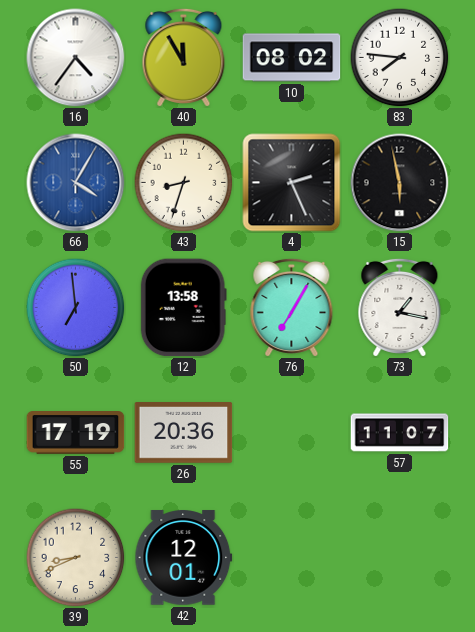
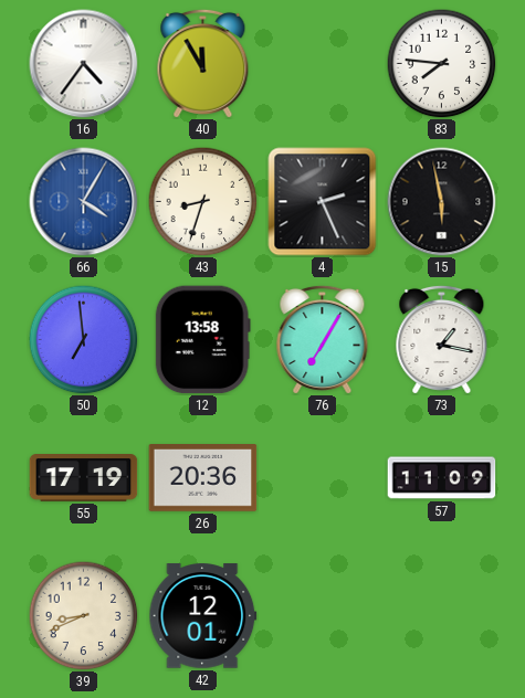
10: 08:02 -> none
57: 11:07 -> 11:09
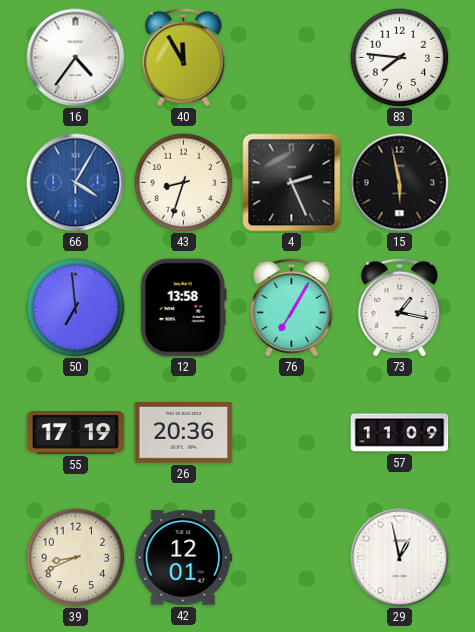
29: none -> 12:58
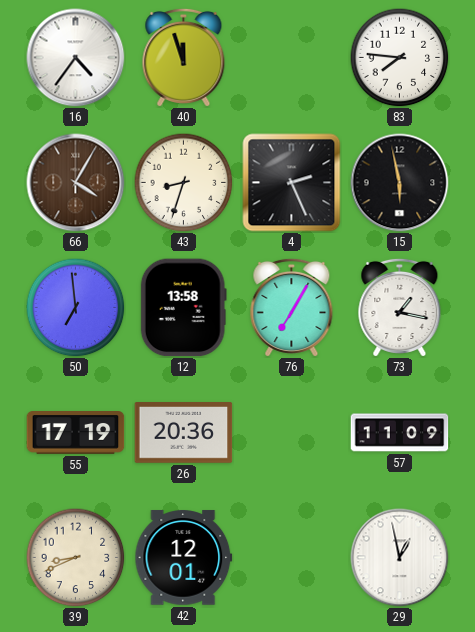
40: 11:55 -> 11:57
66 dial: blue -> brown
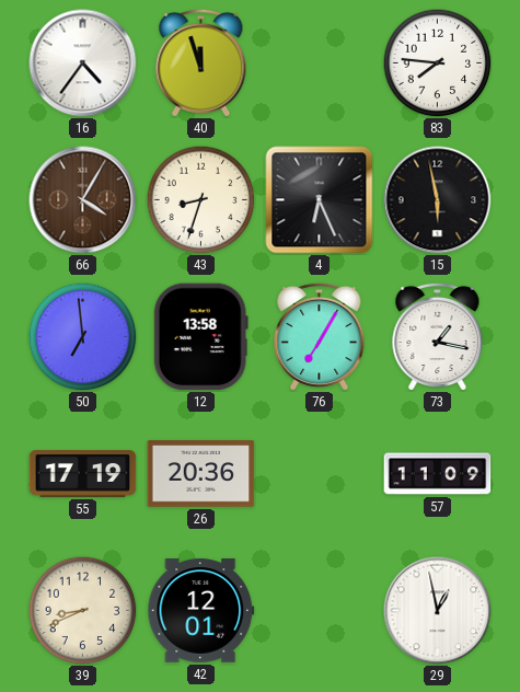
4: 2:26 -> 6:26
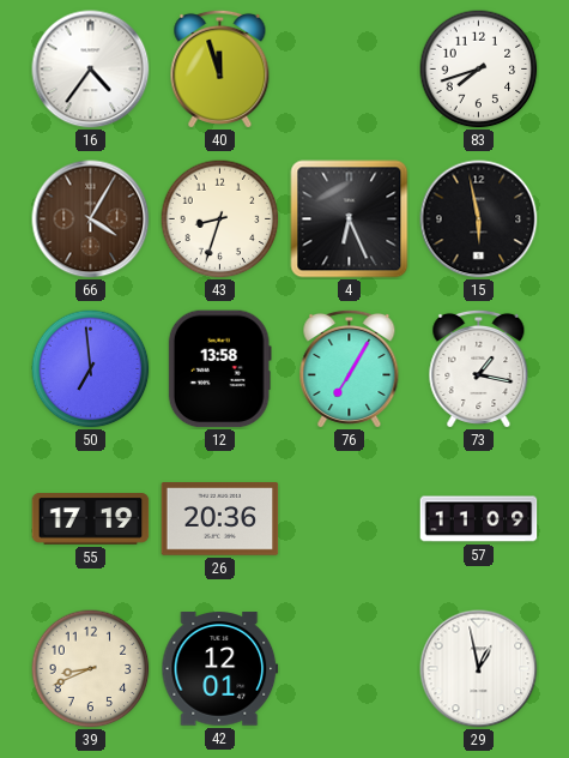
83: 7:46 -> 7:42
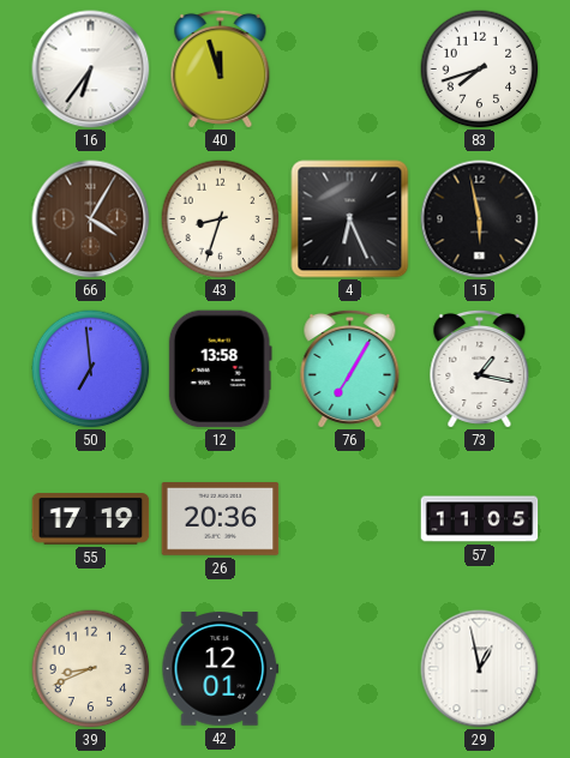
16: 4:36 -> 6:36
57: 11:09 -> 11:05
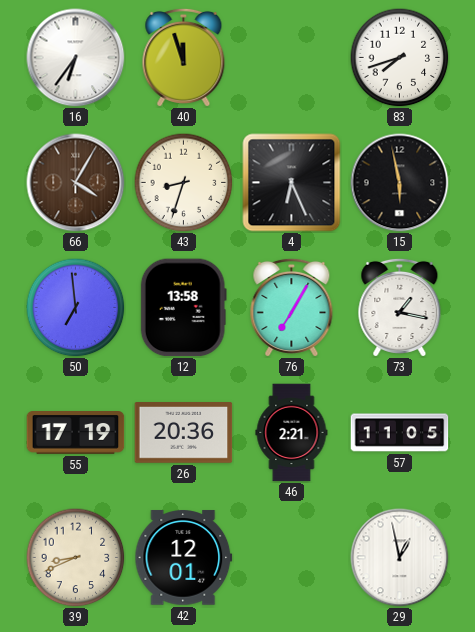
46: none -> 2:21
